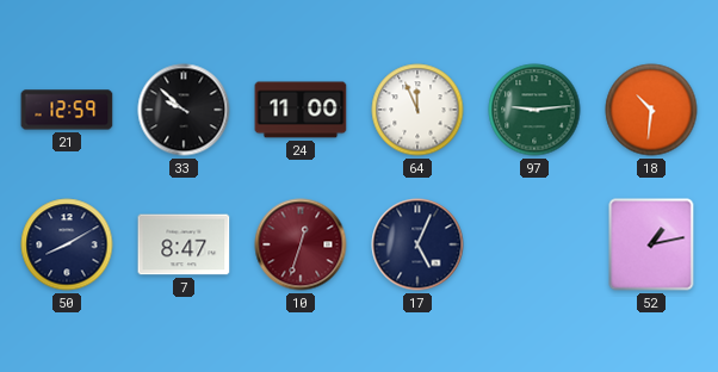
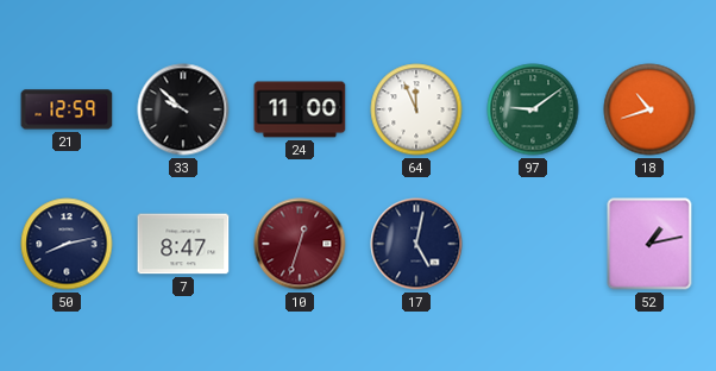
97: 9:14 -> 9:09
18: 10:31 -> 10:42
50: 8:10 -> 8:13
17: 5:04 -> 5:02
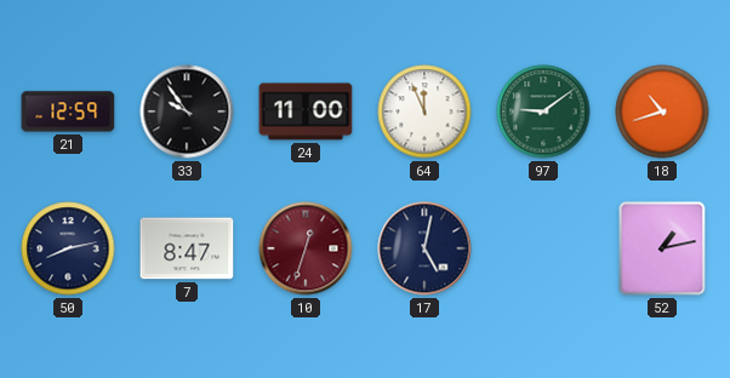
33: 9:52 -> 9:54
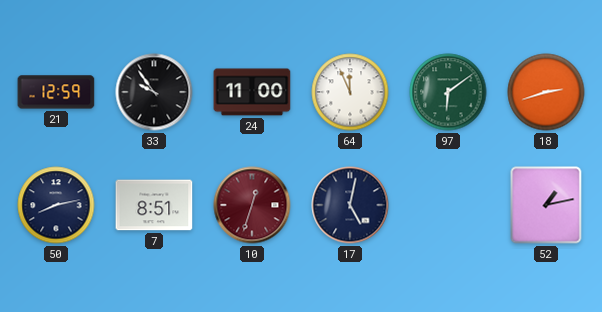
97: 9:09 -> 6:09
18: 10:42 -> 2:42
7: 8:47 -> 8:51
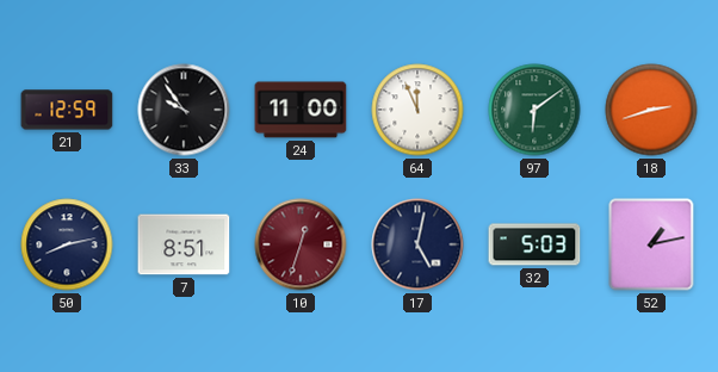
32: none -> 5:03
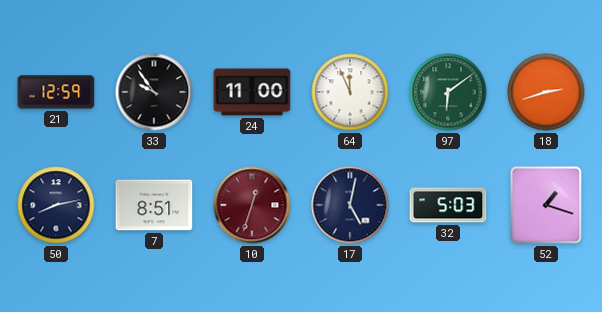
52: 1:13 -> 1:18
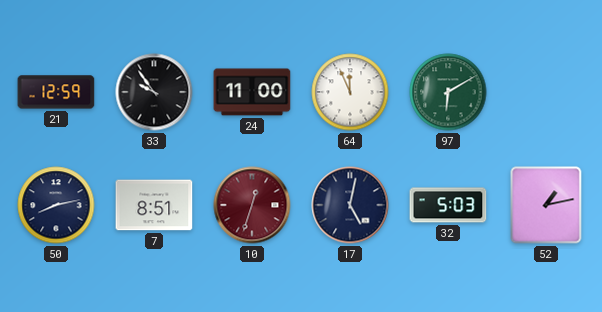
97: 6:09 -> 6:10
18: 2:42 -> none
52: 1:18 -> 1:13
